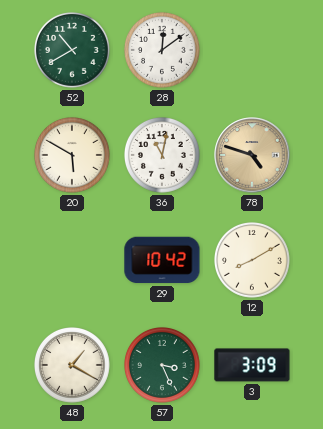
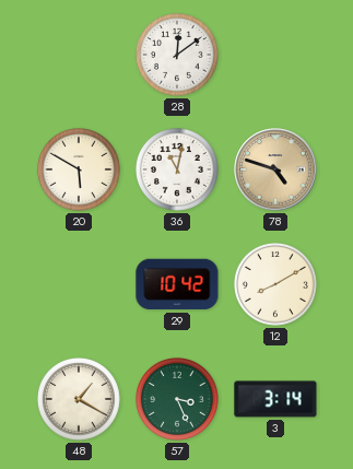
52: 10:40 -> none
3: 3:09 -> 3:14
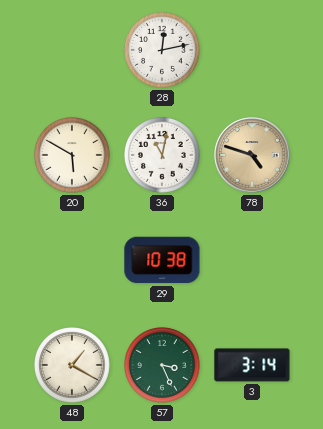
28: 12:09 -> 12:13
29: 10:42 -> 10:38
12: 8:10 -> none
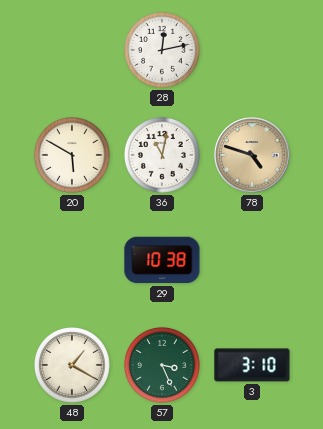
3: 3:14 -> 3:10
